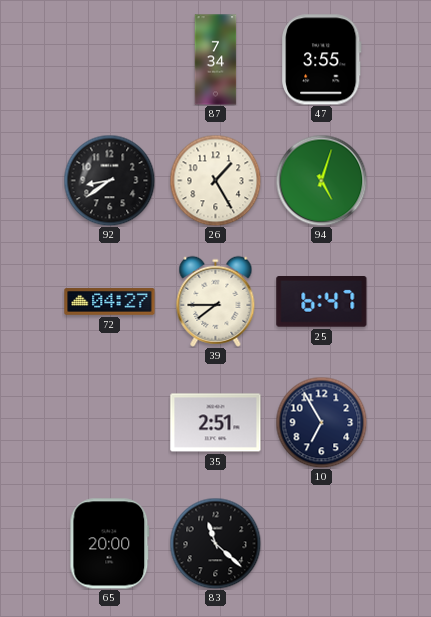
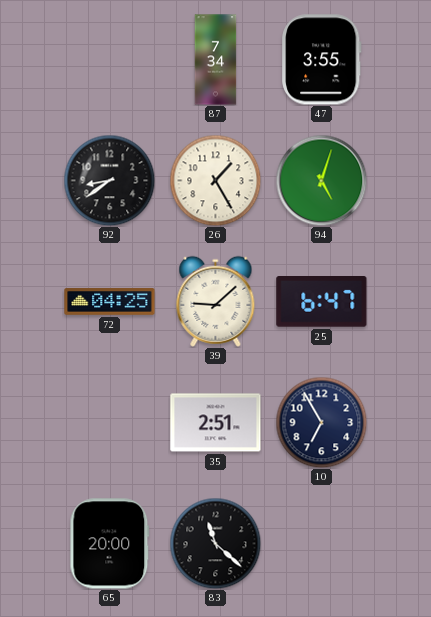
72: 04:27 -> 04:25
39: 7:45 -> 9:08
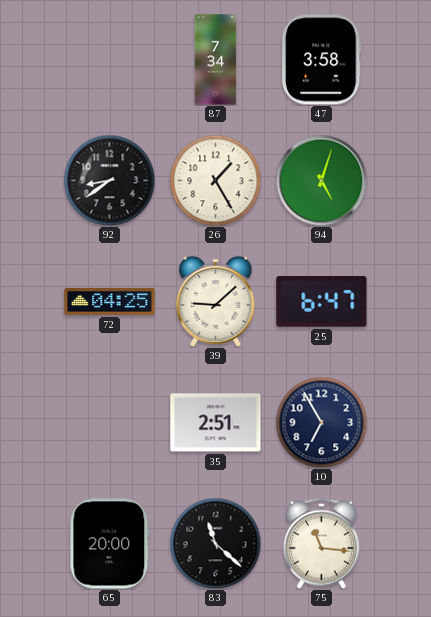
47: 3:55 -> 3:58
75: none -> 11:16
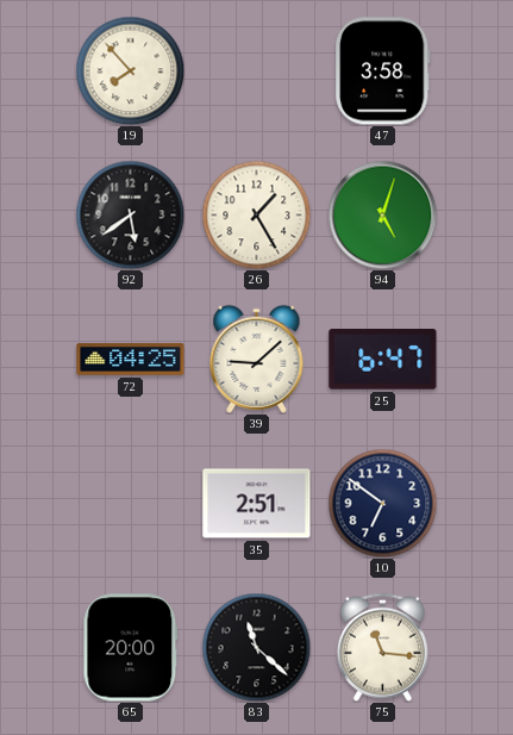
19: none -> 7:53
87: 7:34 -> none
92: 8:39 -> 5:39
10: 6:55 -> 6:51
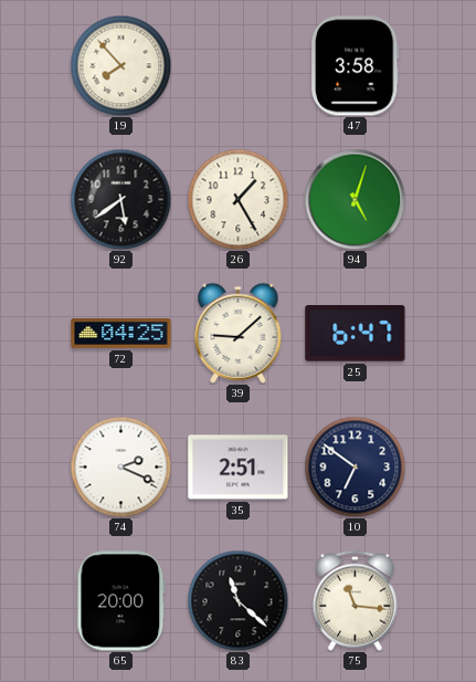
74: none -> 2:19
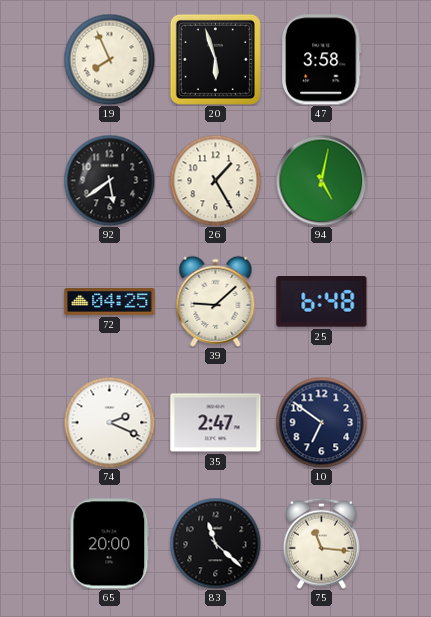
19: 7:53 -> 7:56
20: none -> 5:57
94: 5:03 -> 5:02
25: 6:47 -> 6:48
35: 2:51 -> 2:47
